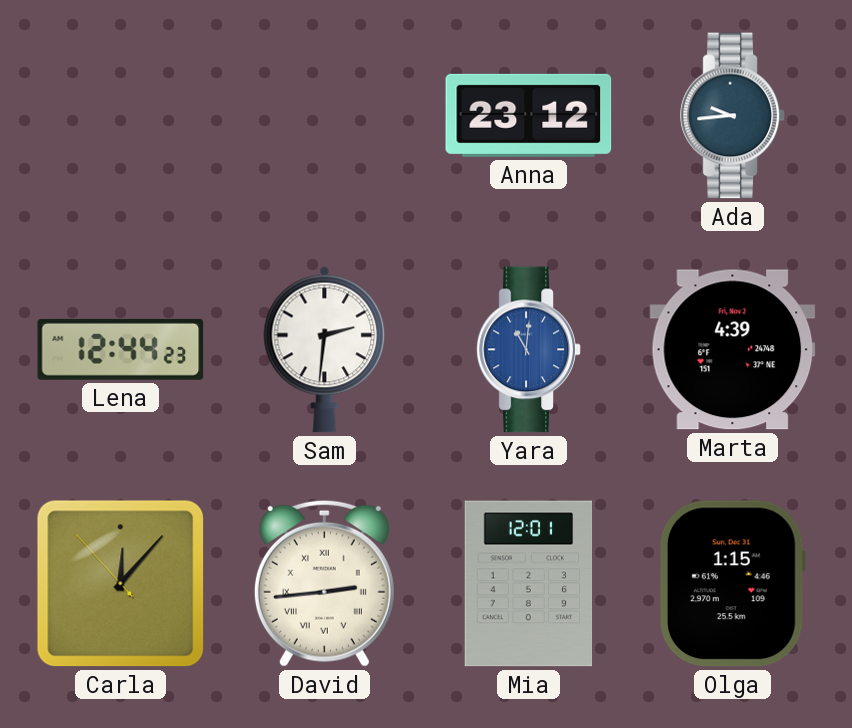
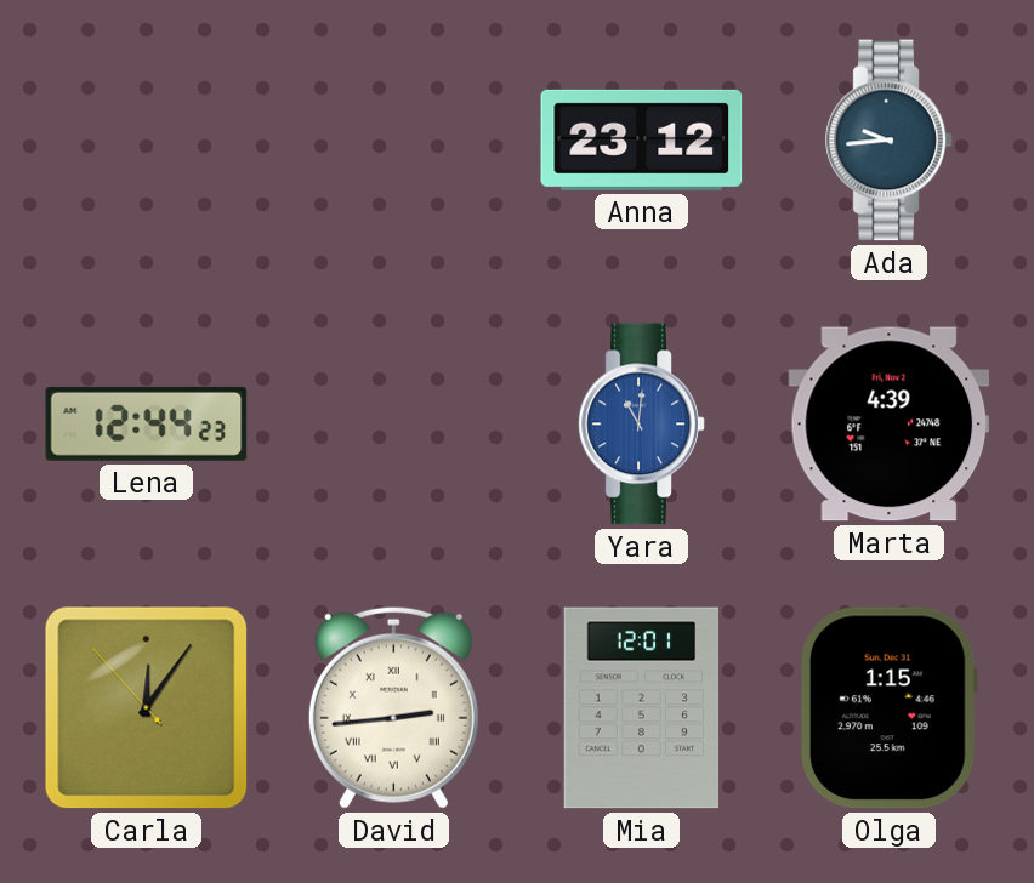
Sam: 2:31 -> none
Carla: 12:06 -> 12:05
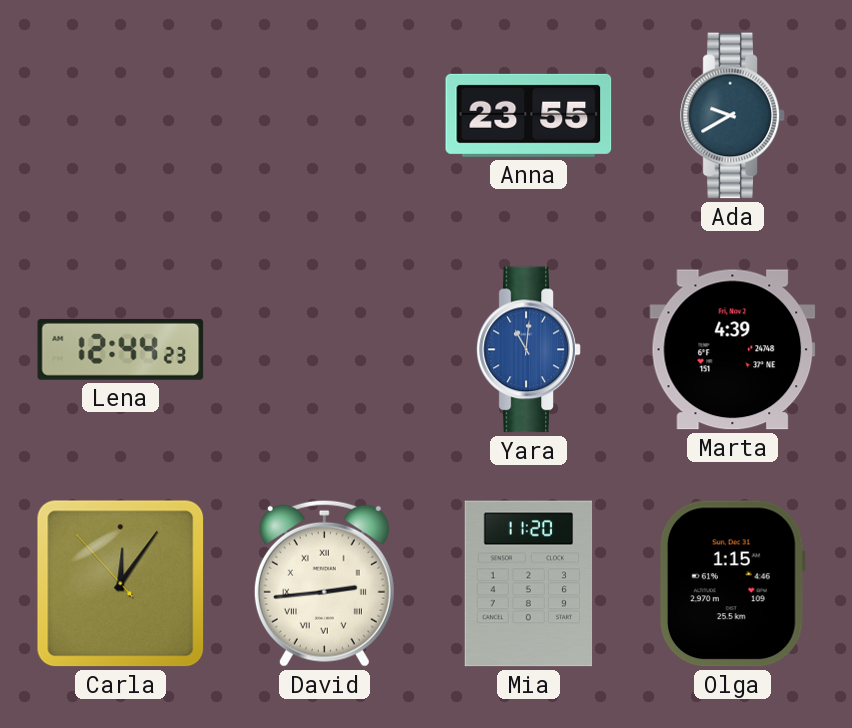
Anna: 23:12 -> 23:55
Ada: 9:44 -> 9:40
Mia: 12:01 -> 11:20
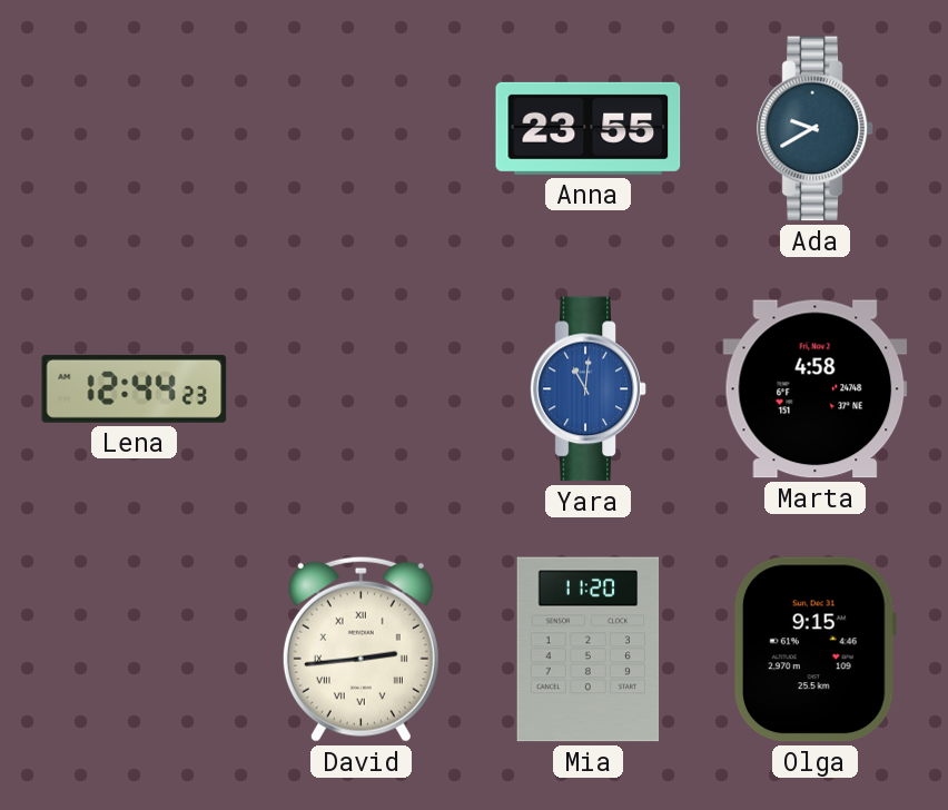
Marta: 4:39 -> 4:58
Carla: 12:05 -> none
Olga: 1:15 -> 9:15
